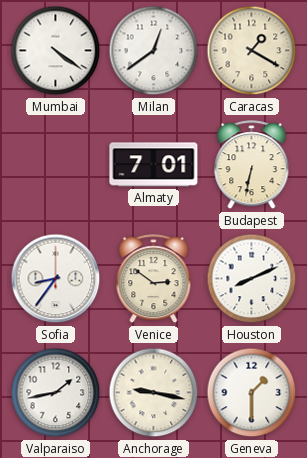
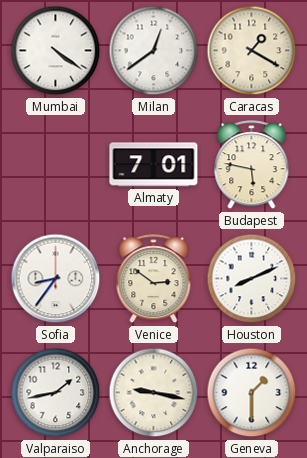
Budapest: 6:32 -> 5:47
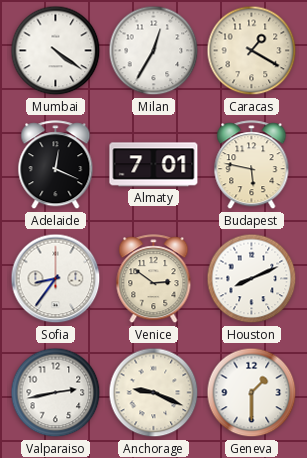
Milan: 12:39 -> 12:35
Adelaide: none -> 12:19
Valparaiso: 1:43 -> 2:43
Anchorage: 9:17 -> 9:19
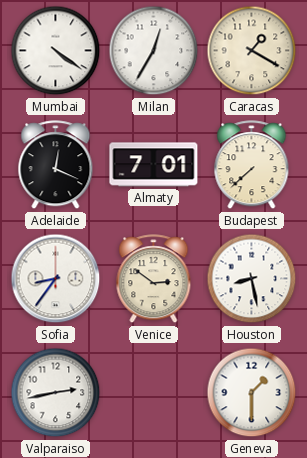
Budapest: 5:47 -> 7:38
Houston: 8:11 -> 8:28
Anchorage: 9:19 -> none
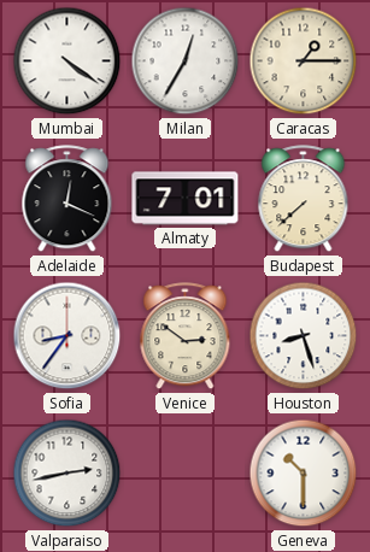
Caracas: 1:20 -> 1:15
Houston: 8:28 -> 8:27
Geneva: 1:30 -> 10:30
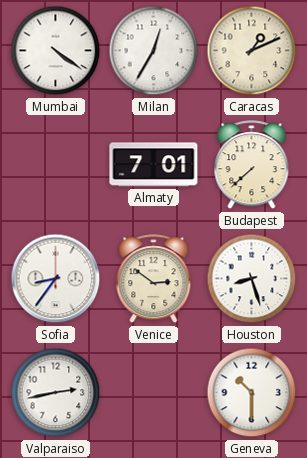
Caracas: 1:15 -> 1:11
Adelaide: 12:19 -> none
